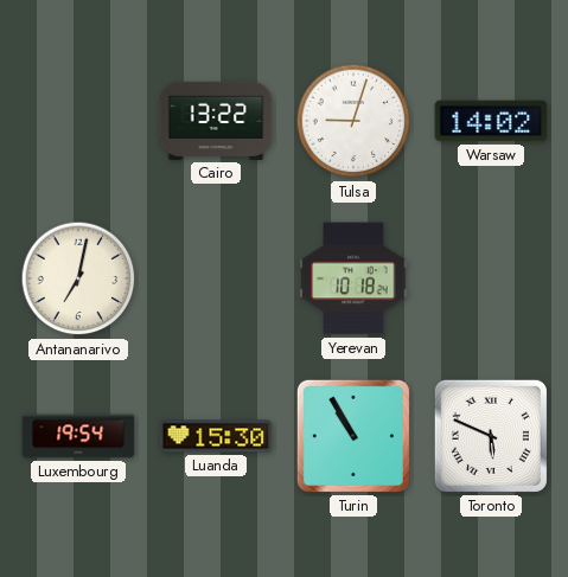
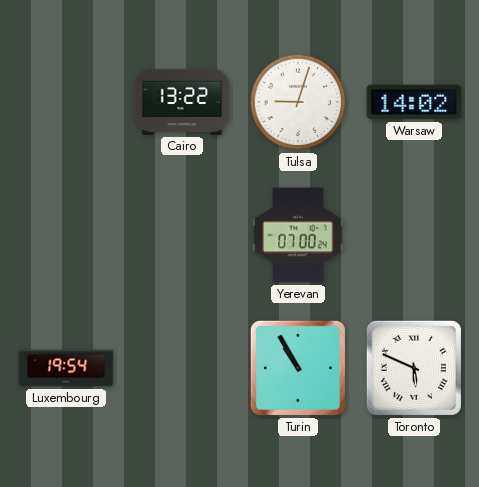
Antananarivo: 7:02 -> none
Yerevan: 10:18 -> 07:00
Luanda: 15:30 -> none
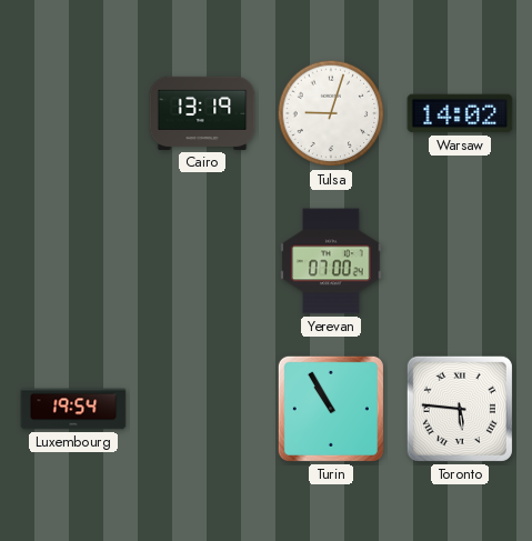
Cairo: 13:22 -> 13:19
Toronto: 5:49 -> 5:46
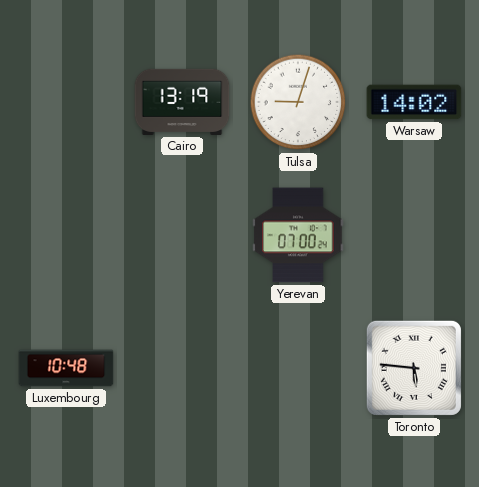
Luxembourg: 19:54 -> 10:48
Turin: 10:55 -> none
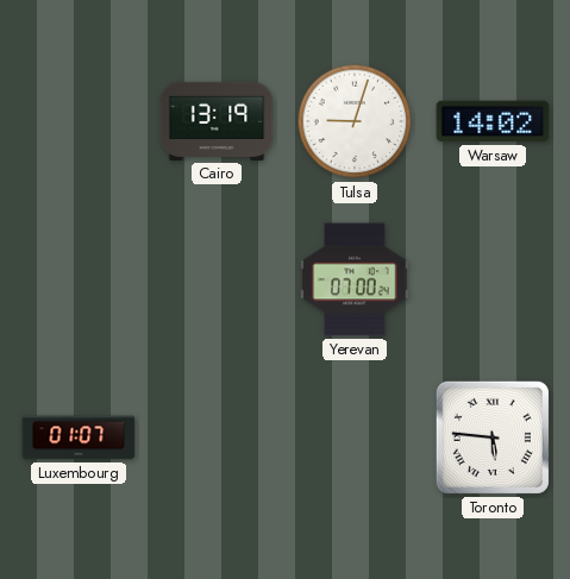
Luxembourg: 10:48 -> 01:07
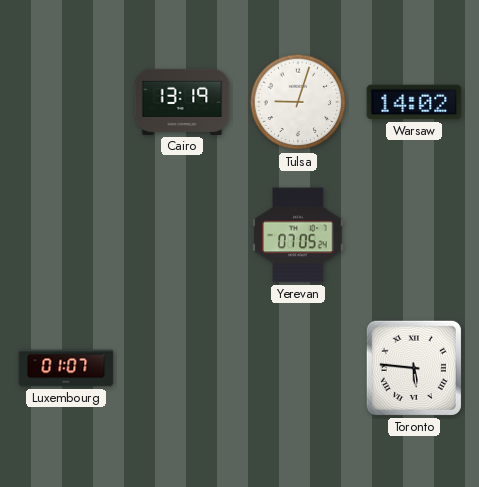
Yerevan: 07:00 -> 07:05
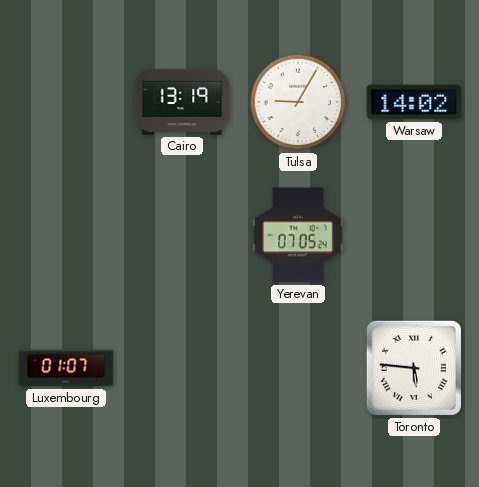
Tulsa: 9:03 -> 9:05
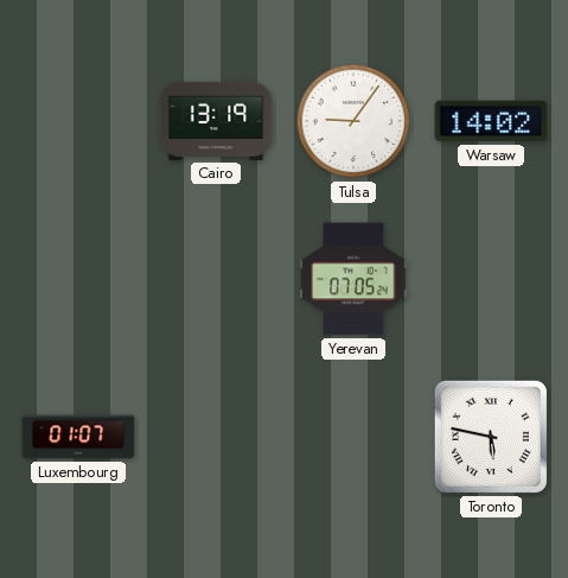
Tulsa: 9:05 -> 9:06
Toronto: 5:46 -> 5:47
